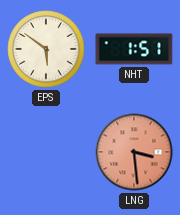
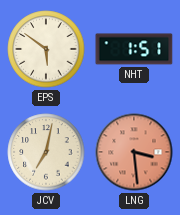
JCV: none -> 7:02
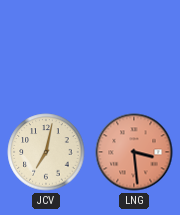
EPS: 5:51 -> none
NHT: 1:51 -> none
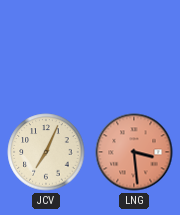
JCV: 7:02 -> 7:04
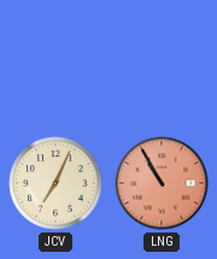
LNG: 3:29 -> 10:55
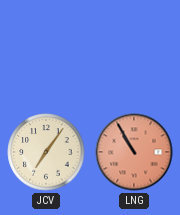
JCV: 7:04 -> 7:06
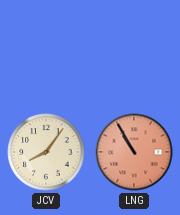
JCV: 7:06 -> 8:06
